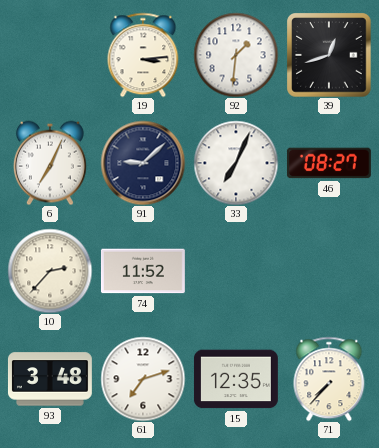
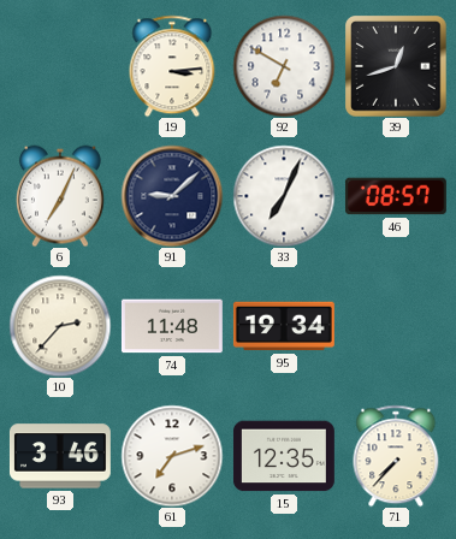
92: 1:31 -> 6:50
46: 08:27 -> 08:57
74: 11:52 -> 11:48
95: none -> 19:34
93: 3:48 -> 3:46
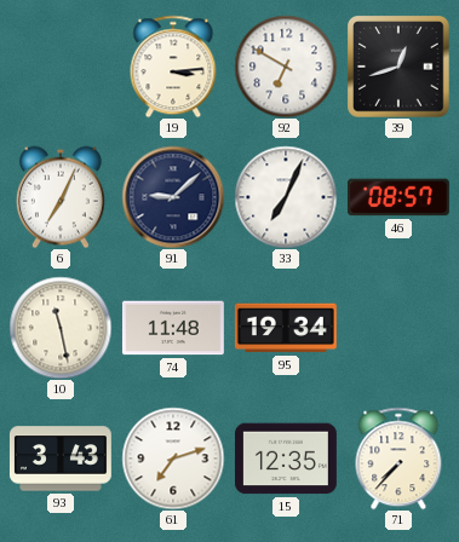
10: 2:37 -> 11:28
93: 3:46 -> 3:43
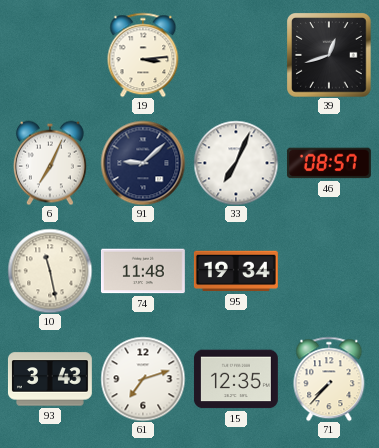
92: 6:50 -> none
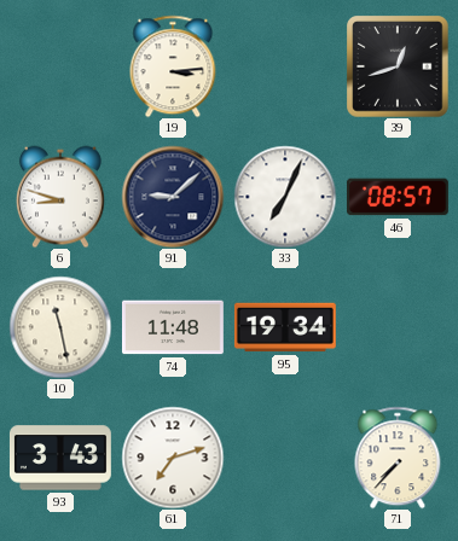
6: 7:04 -> 8:48
15: 12:35 -> none
